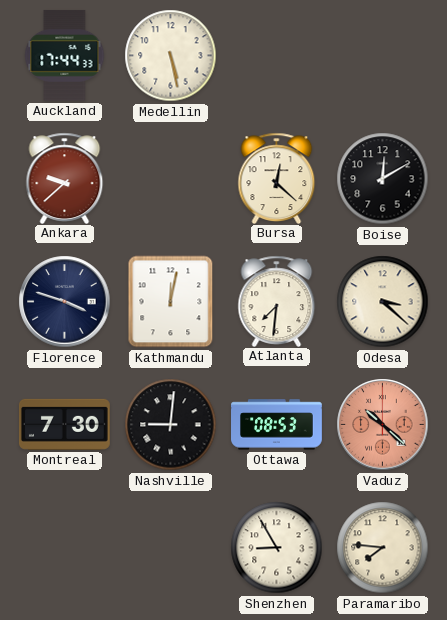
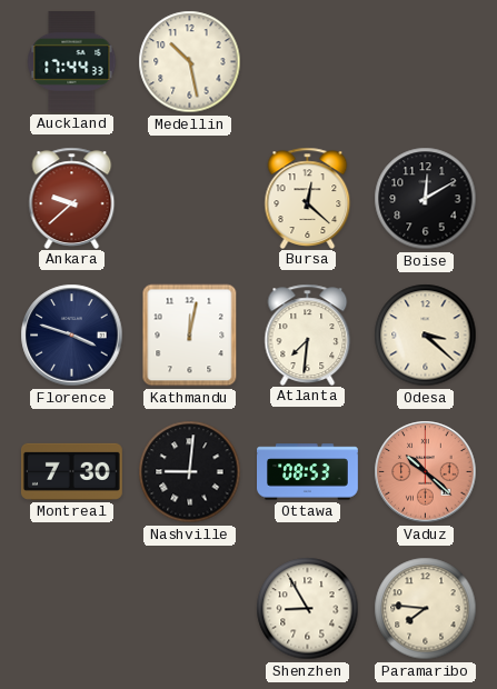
Medellin: 5:28 -> 10:28
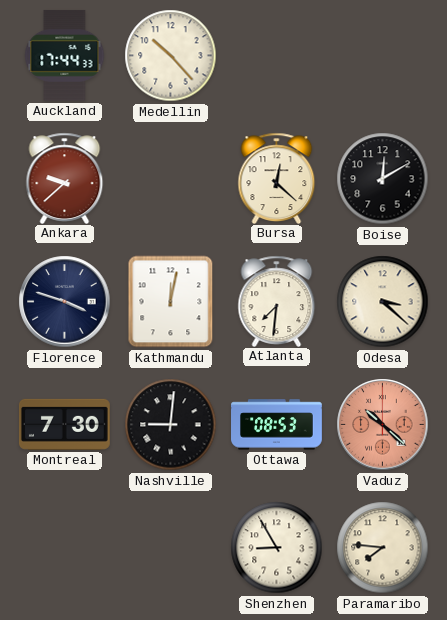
Medellin: 10:28 -> 10:23
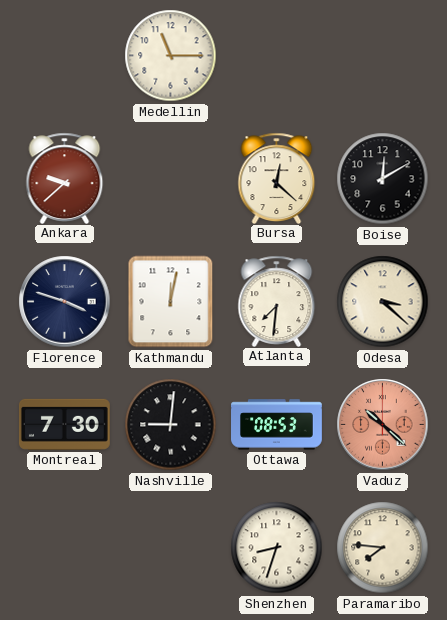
Auckland: 17:44 -> none
Medellin: 10:23 -> 11:15
Shenzhen: 8:55 -> 8:33
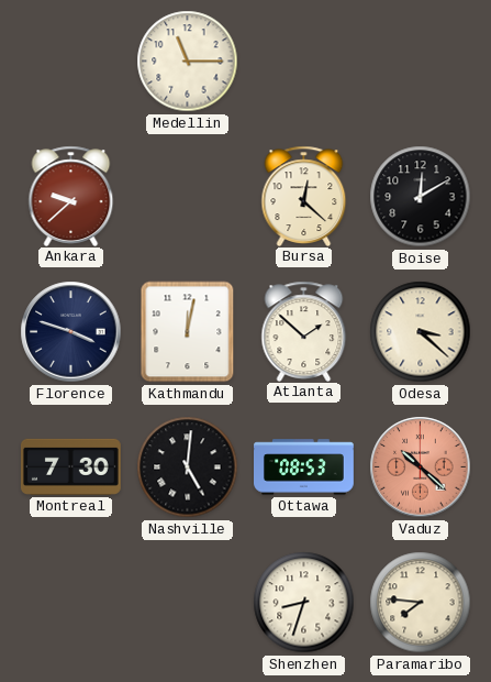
Atlanta: 7:31 -> 1:52
Nashville: 9:01 -> 5:01
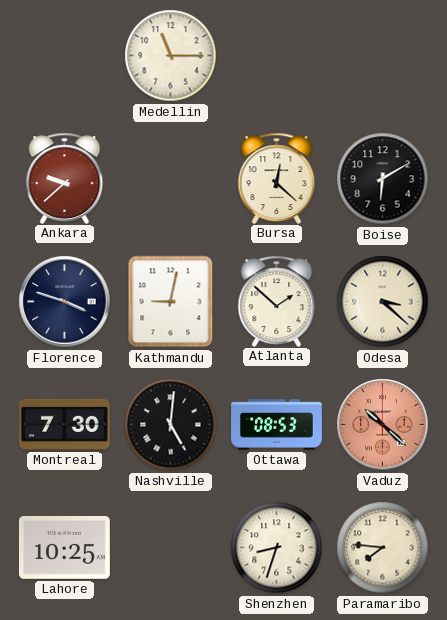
Boise: 12:10 -> 6:10
Kathmandu: 12:02 -> 9:02
Lahore: none -> 10:25
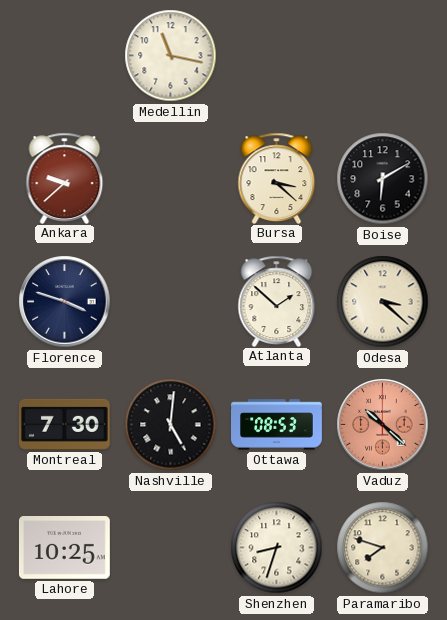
Medellin: 11:15 -> 11:17
Bursa: 12:22 -> 3:22
Kathmandu: 9:02 -> none
Paramaribo: 7:46 -> 7:48
